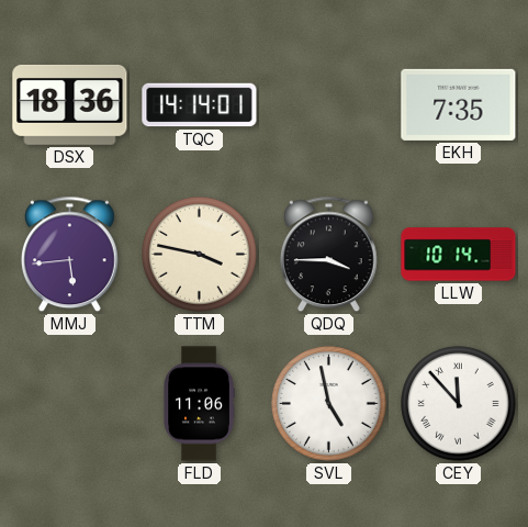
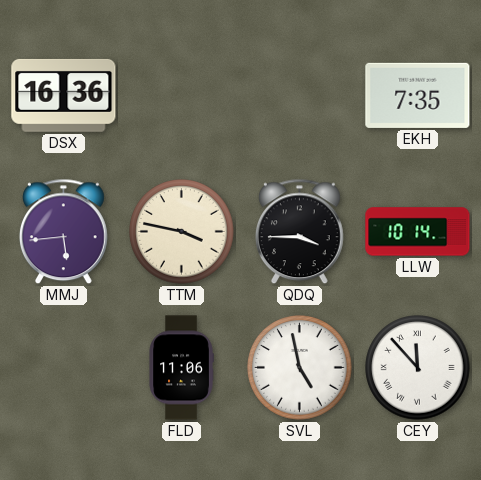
DSX: 18:36 -> 16:36
TQC: 14:14 -> none
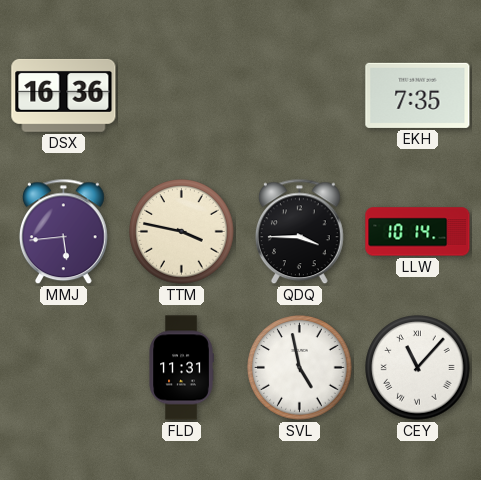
FLD: 11:06 -> 11:31
CEY: 11:53 -> 11:07
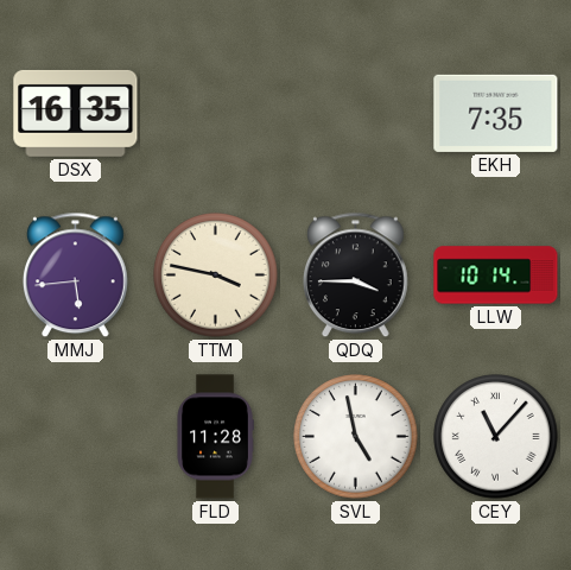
DSX: 16:36 -> 16:35
FLD: 11:31 -> 11:28
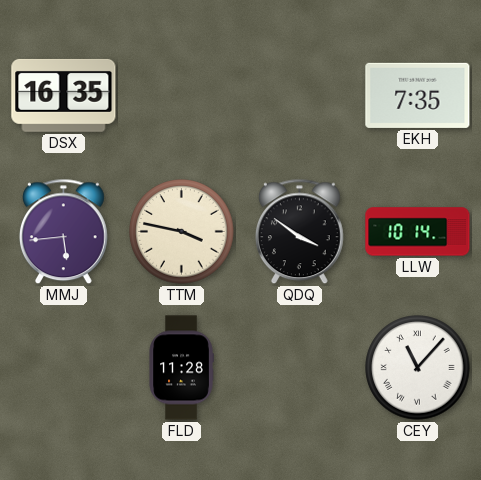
QDQ: 3:45 -> 3:51
SVL: 4:58 -> none
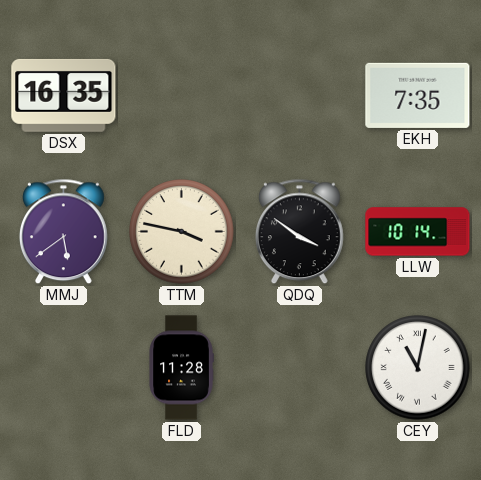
MMJ: 5:44 -> 5:39
CEY: 11:07 -> 11:02
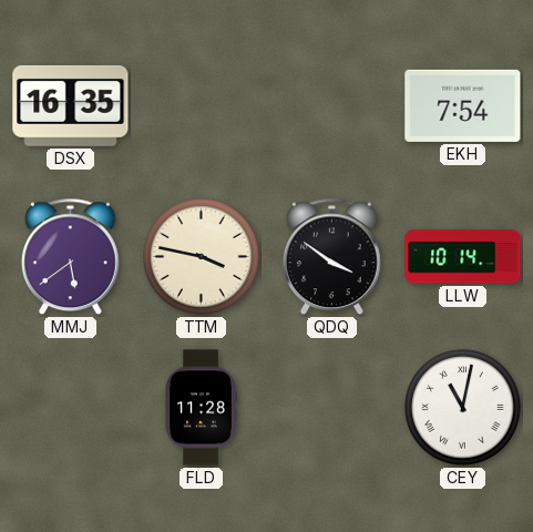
EKH: 7:35 -> 7:54
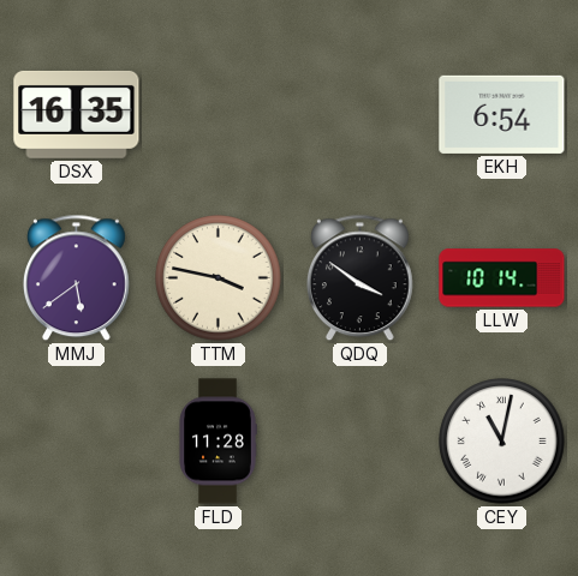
EKH: 7:54 -> 6:54
